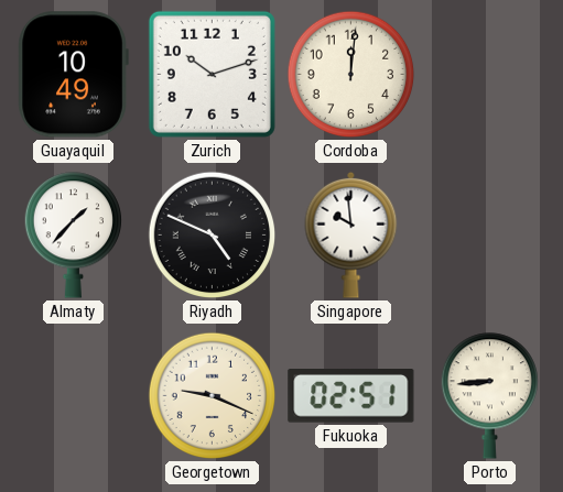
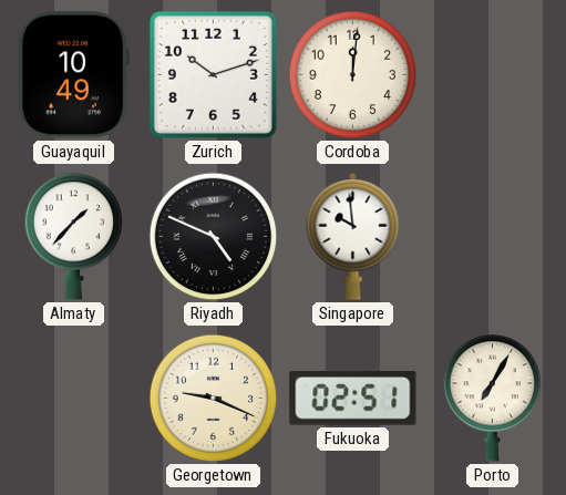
Porto: 8:44 -> 7:05
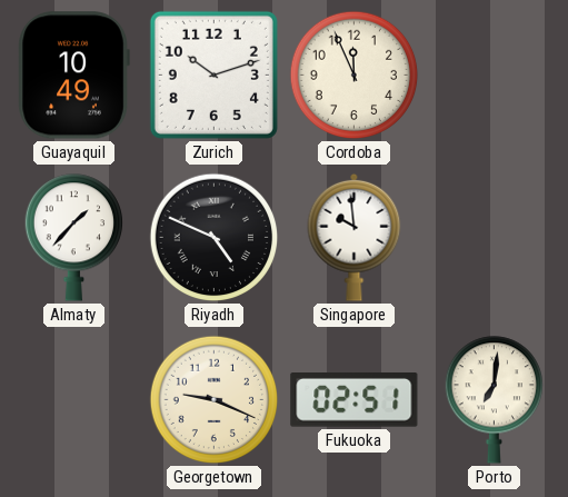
Cordoba: 12:01 -> 11:56
Porto: 7:05 -> 7:01
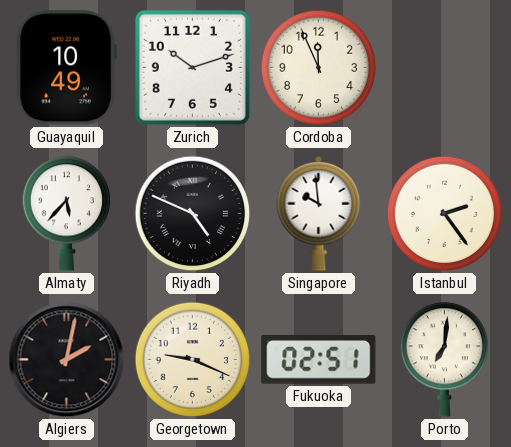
Almaty: 1:37 -> 5:37
Istanbul: none -> 2:24
Algiers: none -> 2:02
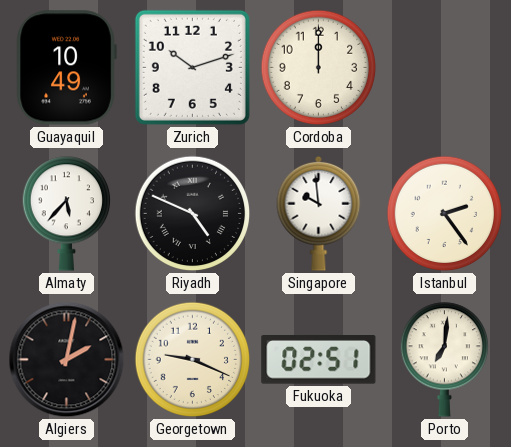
Cordoba: 11:56 -> 12:00
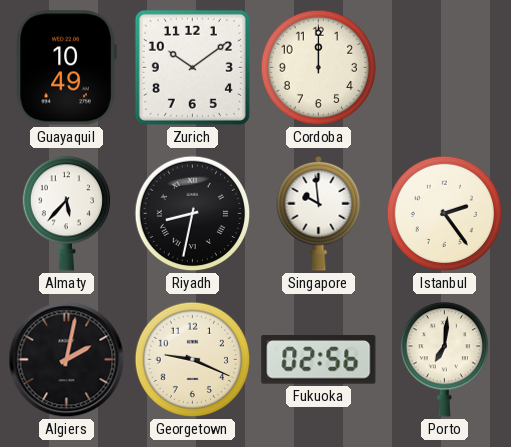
Zurich: 10:12 -> 10:09
Riyadh: 4:49 -> 8:32
Fukuoka: 02:51 -> 02:56
